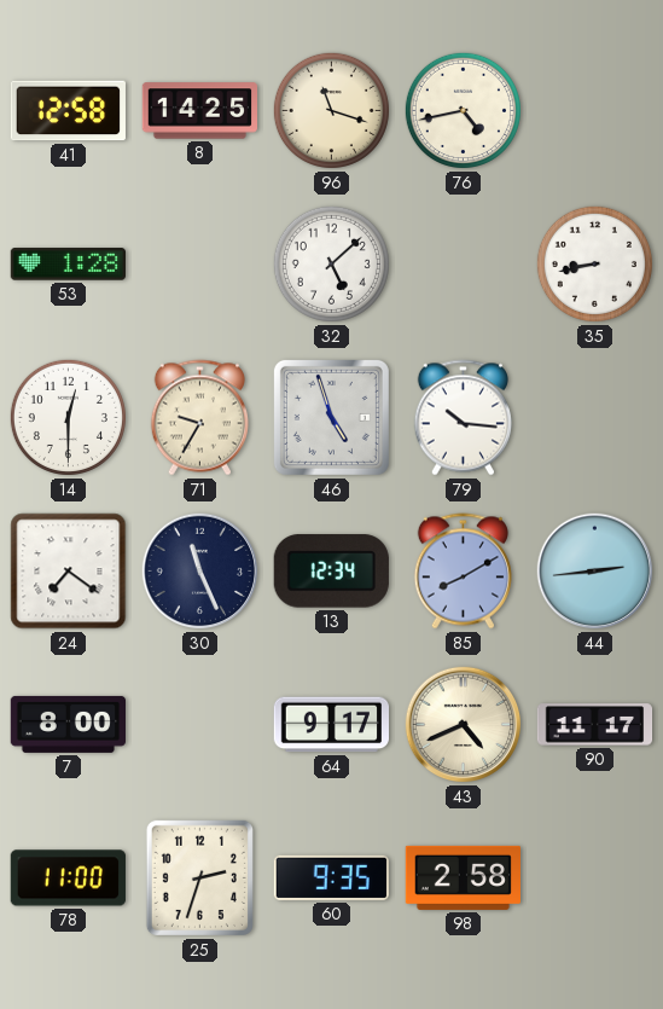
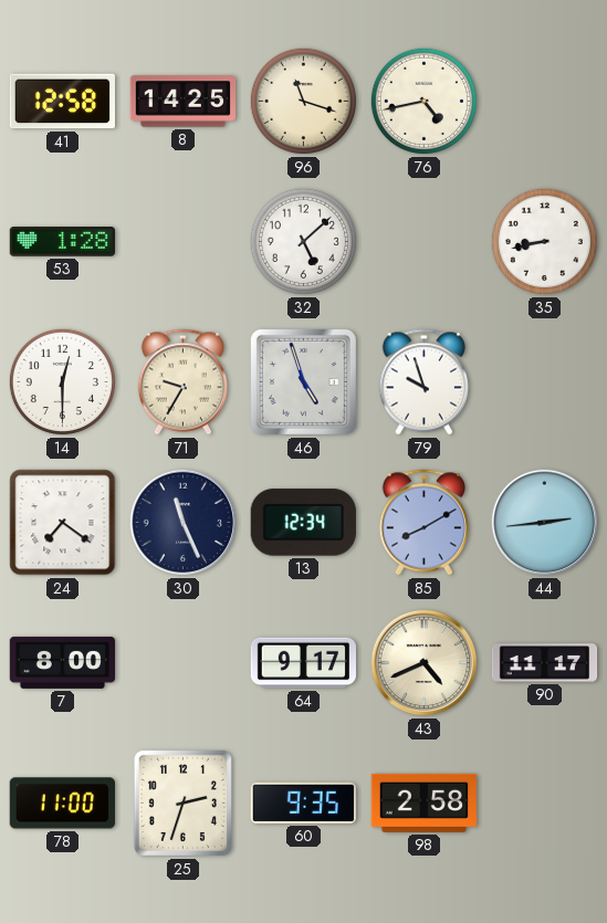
79: 10:16 -> 9:57
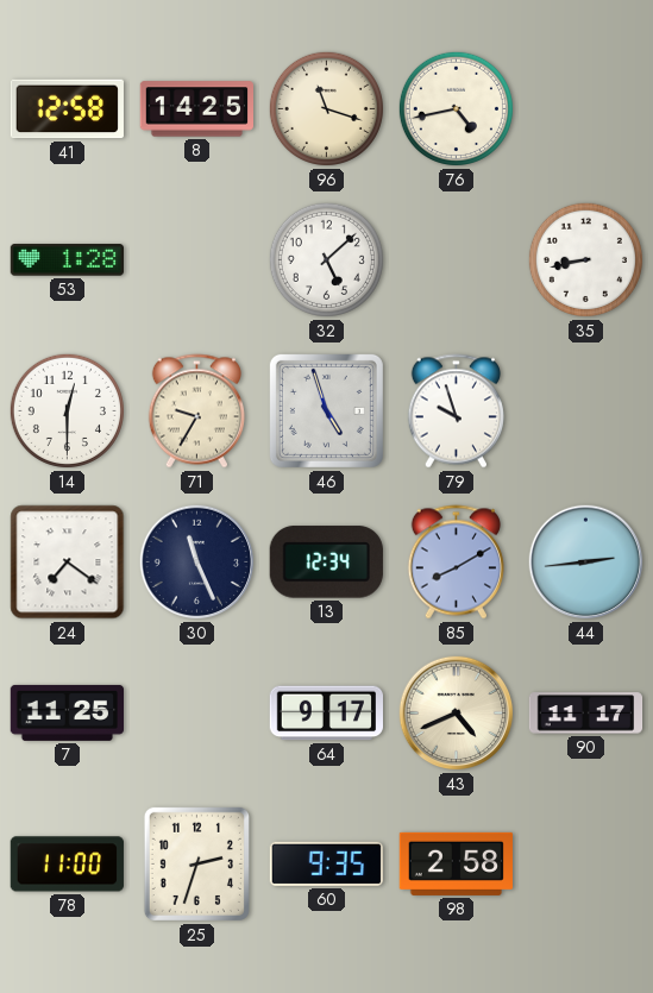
7: 8:00 -> 11:25
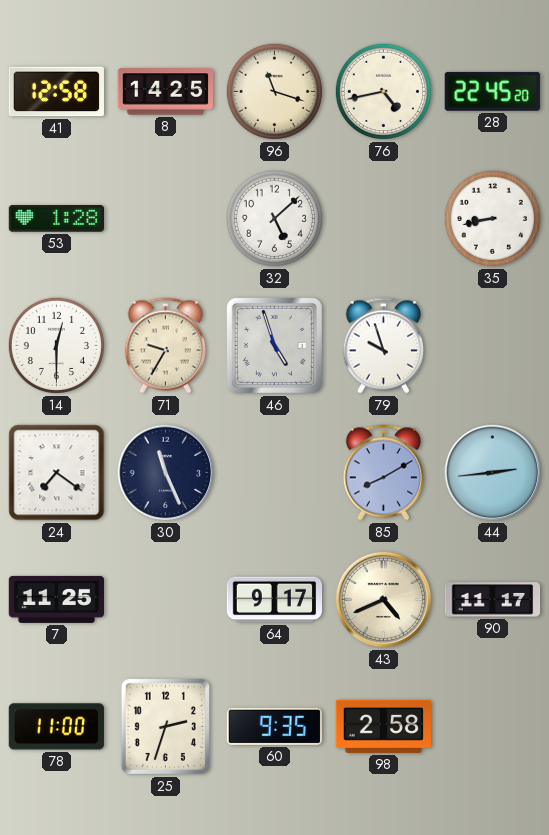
28: none -> 22:45
13: 12:34 -> none
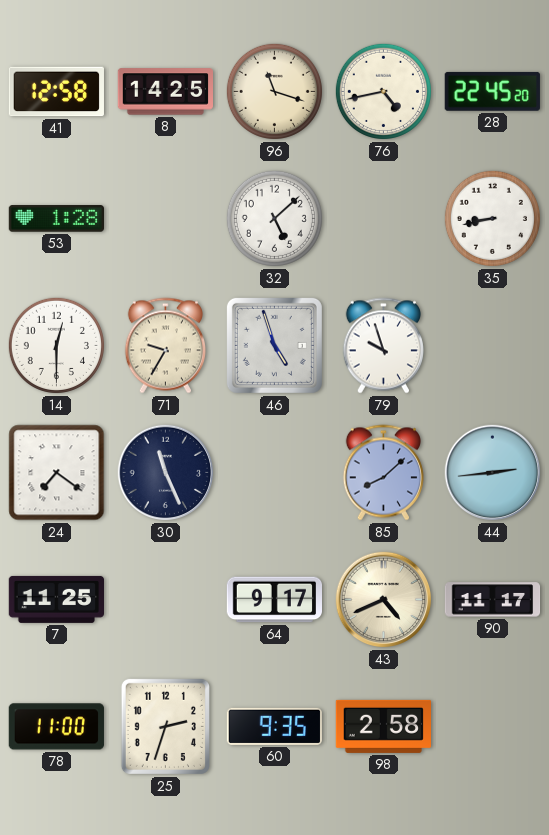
85: 8:10 -> 8:08
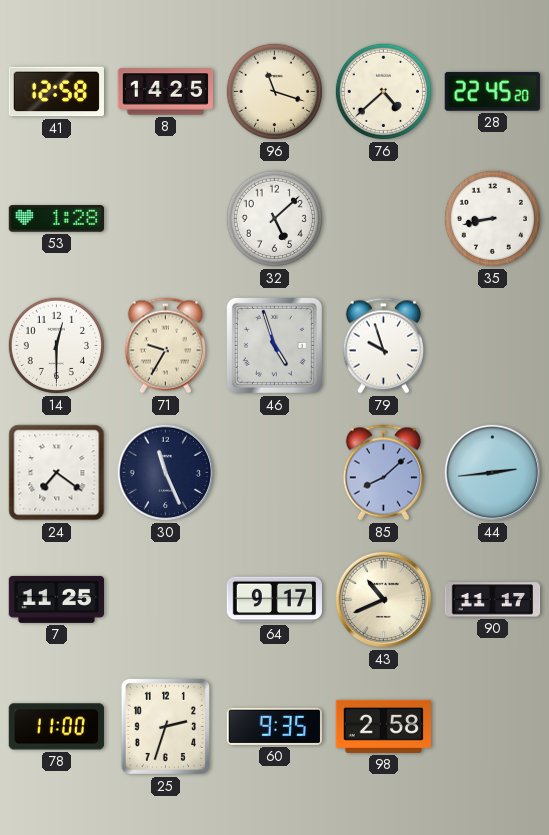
76: 4:43 -> 4:38
43: 4:41 -> 10:41
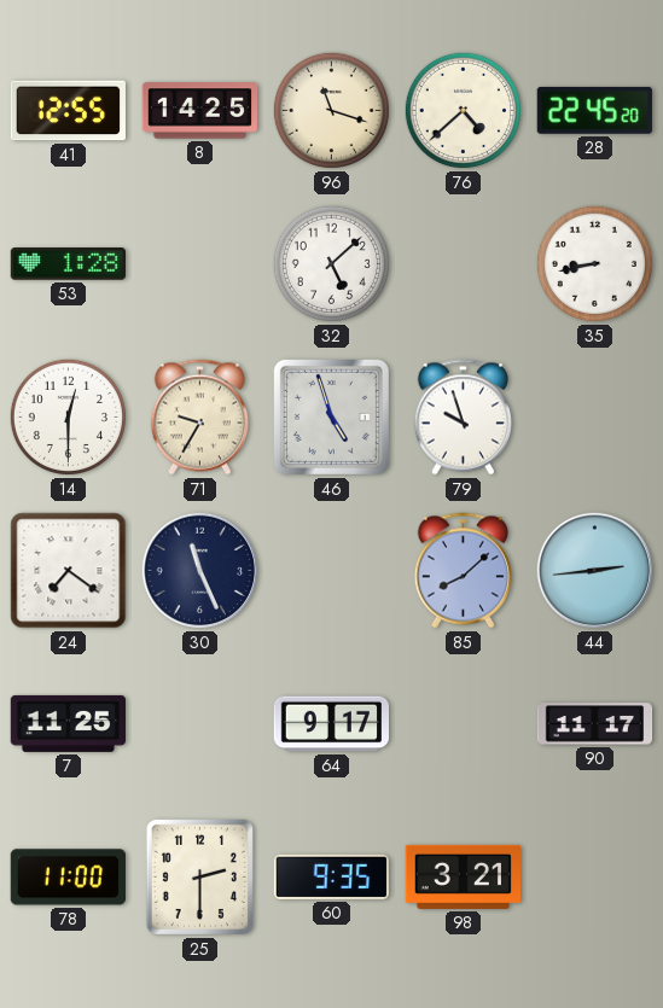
41: 12:58 -> 12:55
43: 10:41 -> none
25: 2:33 -> 2:30
98: 2:58 -> 3:21
